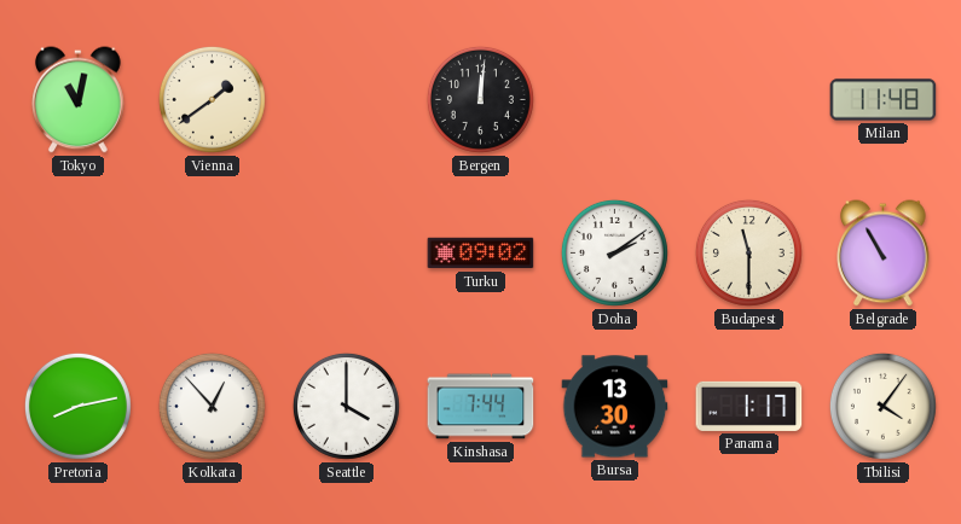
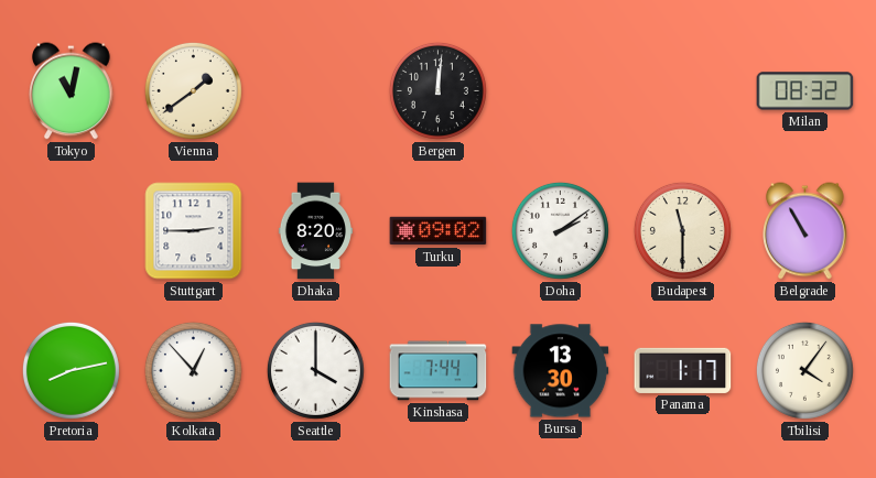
Milan: 11:48 -> 08:32
Stuttgart: none -> 2:45
Dhaka: none -> 8:20
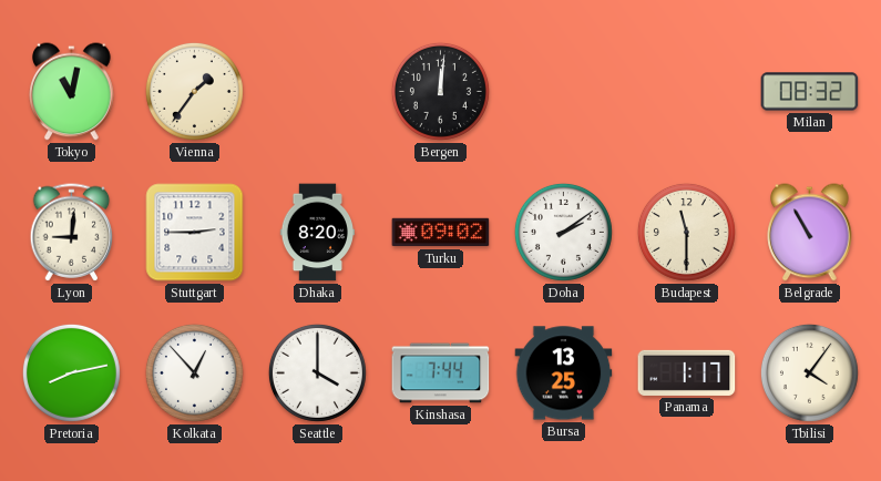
Vienna: 1:39 -> 1:36
Lyon: none -> 9:01
Bursa: 13:30 -> 13:25
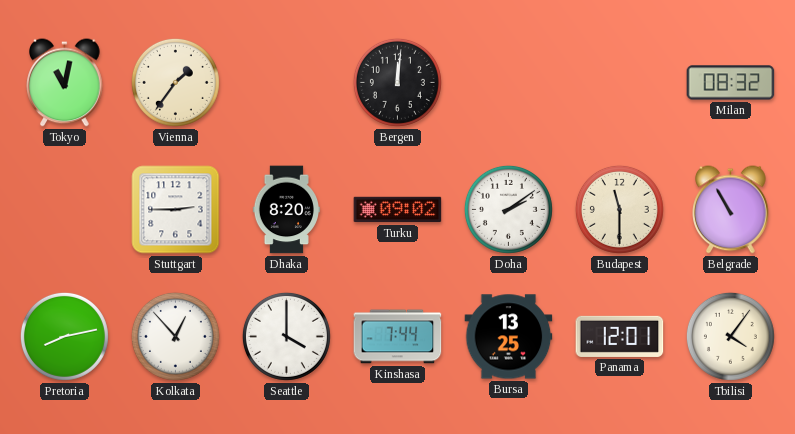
Lyon: 9:01 -> none
Panama: 1:17 -> 12:01
